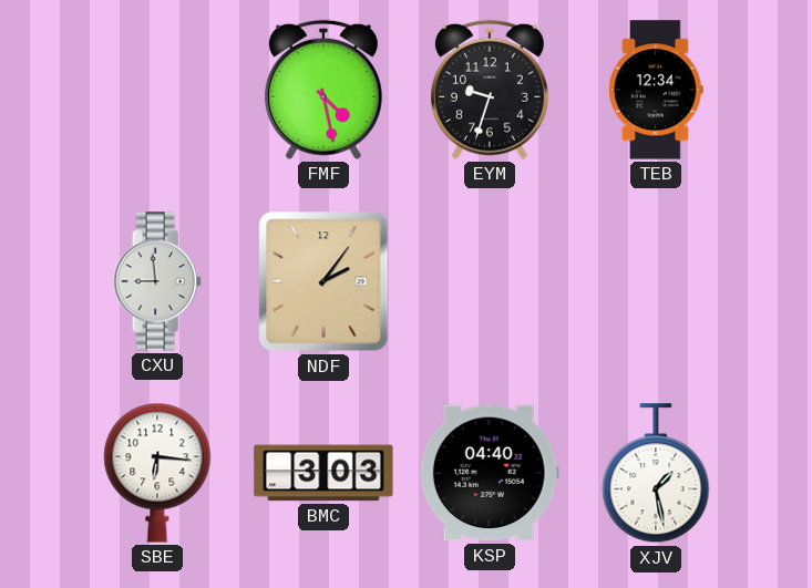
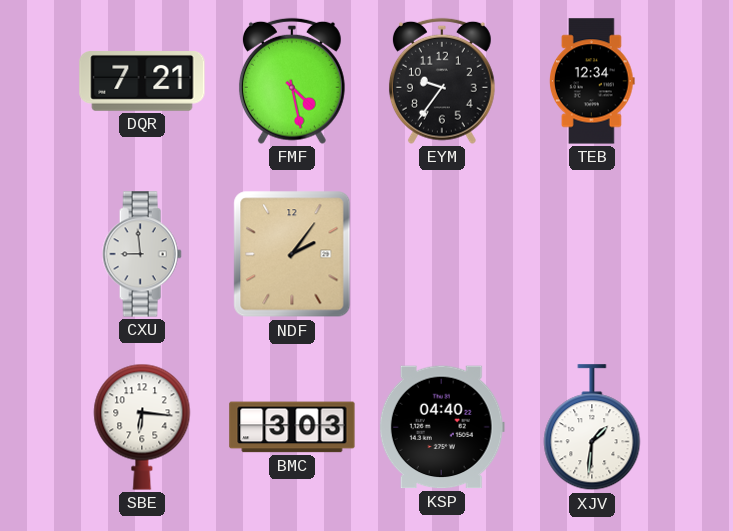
DQR: none -> 7:21
EYM: 9:33 -> 9:36
XJV: 1:28 -> 1:31
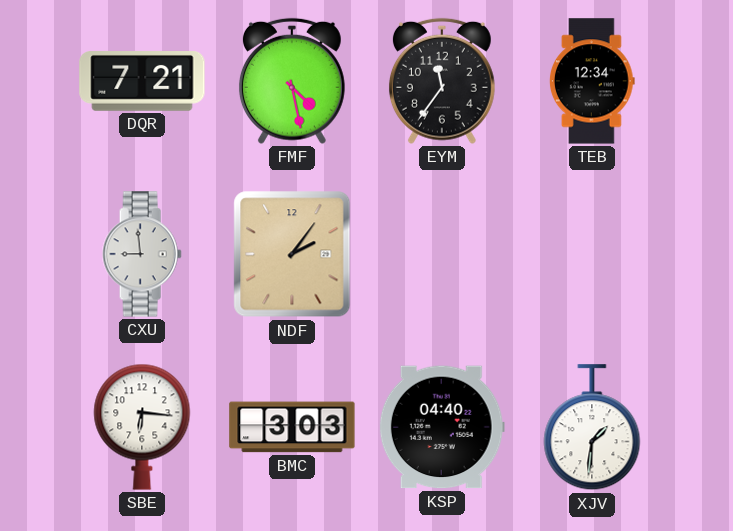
EYM: 9:36 -> 11:36
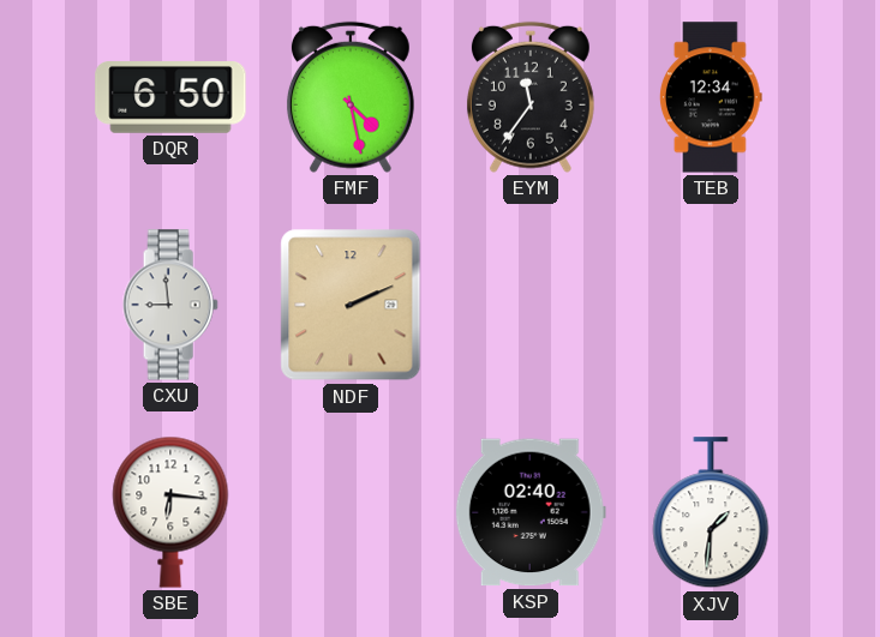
DQR: 7:21 -> 6:50
NDF: 2:06 -> 2:11
BMC: 3:03 -> none
KSP: 04:40 -> 02:40
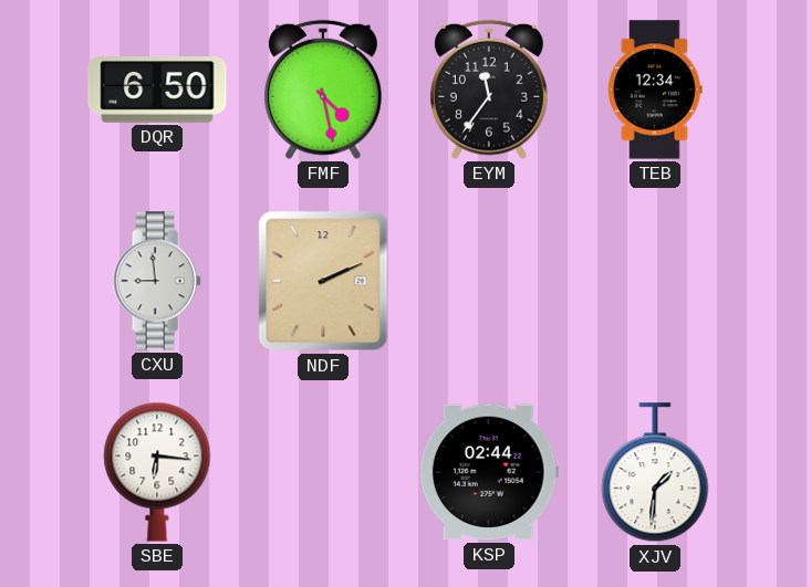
KSP: 02:40 -> 02:44
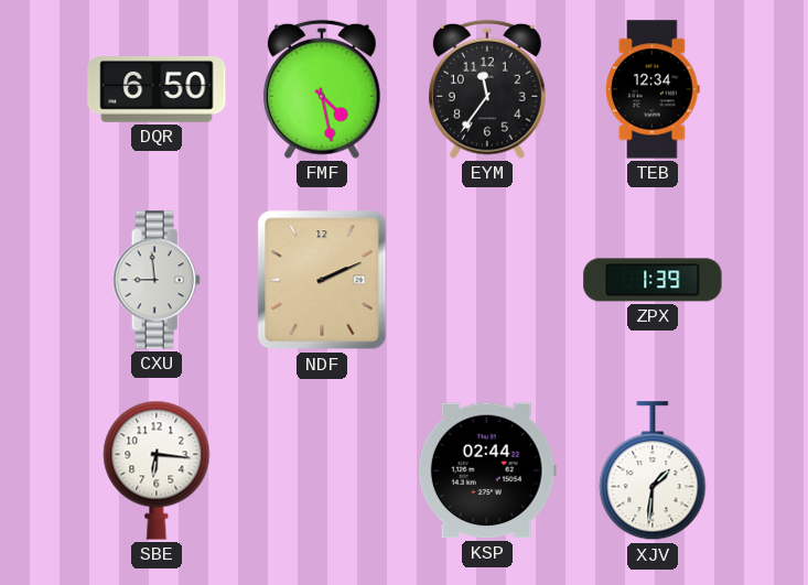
ZPX: none -> 1:39
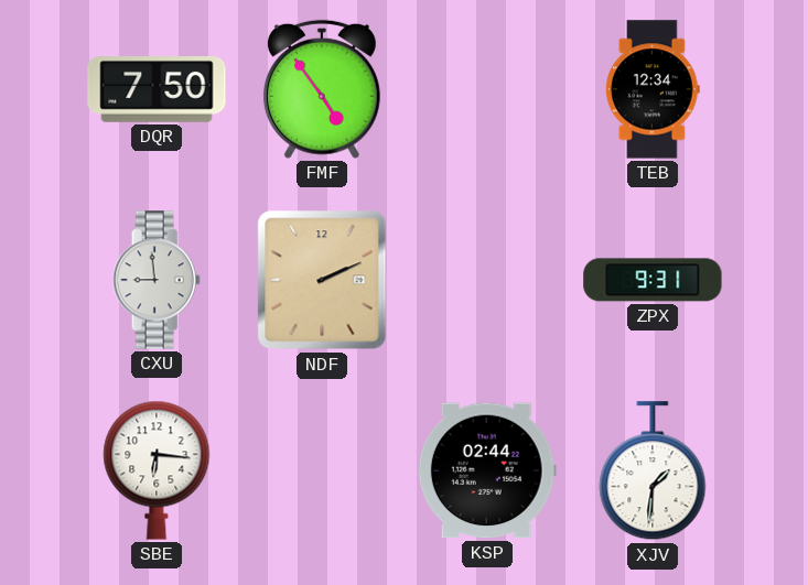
DQR: 6:50 -> 7:50
FMF: 4:28 -> 4:54
EYM: 11:36 -> none
ZPX: 1:39 -> 9:31
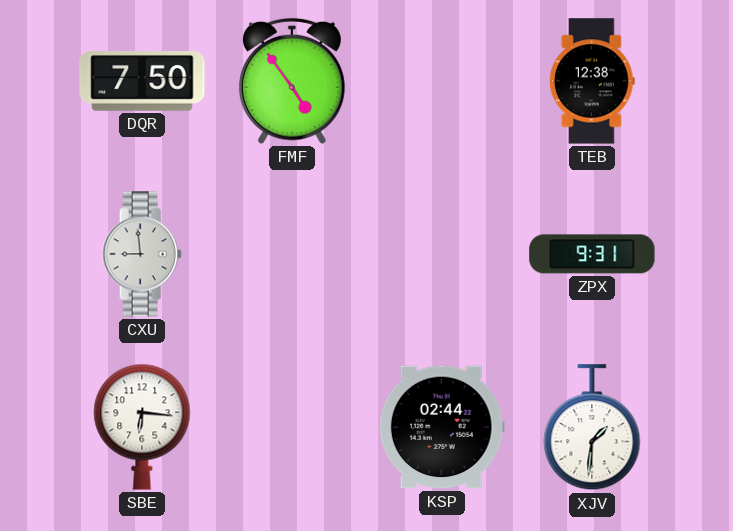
TEB: 12:34 -> 12:38
NDF: 2:11 -> none
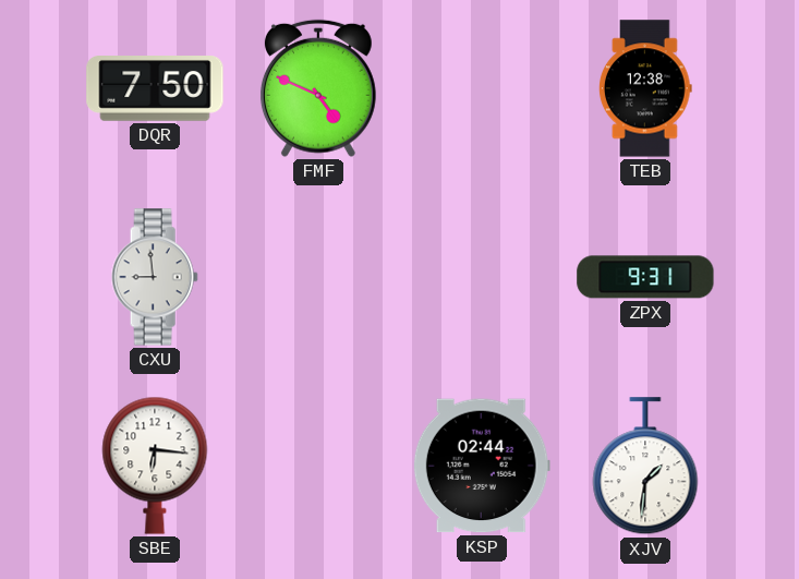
FMF: 4:54 -> 4:49
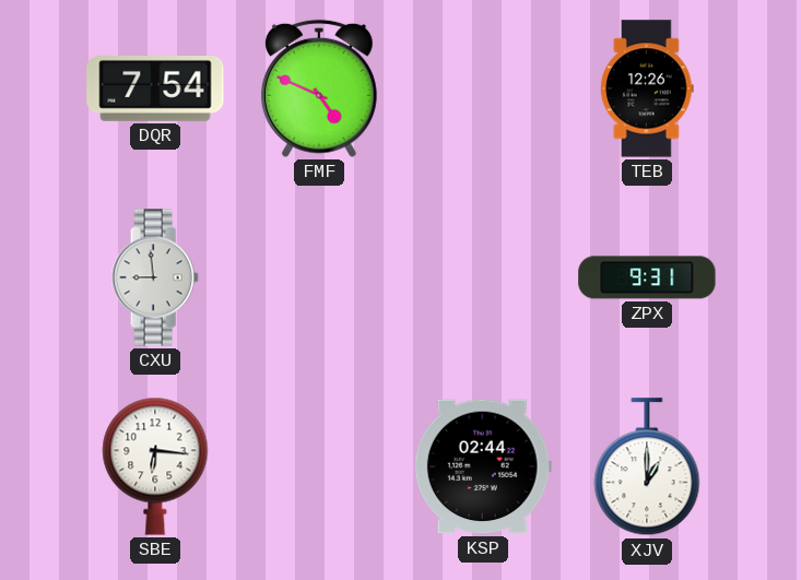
DQR: 7:50 -> 7:54
TEB: 12:38 -> 12:26
XJV: 1:31 -> 1:00
